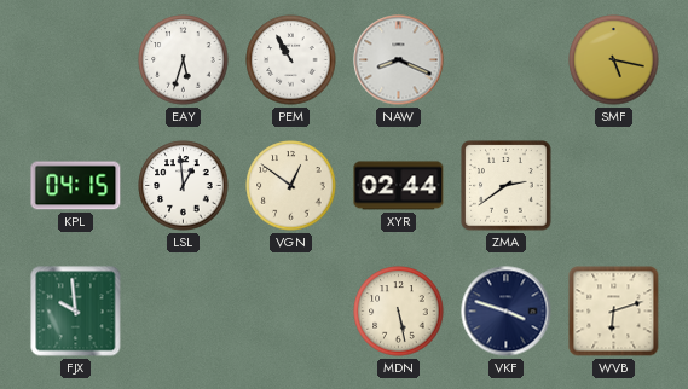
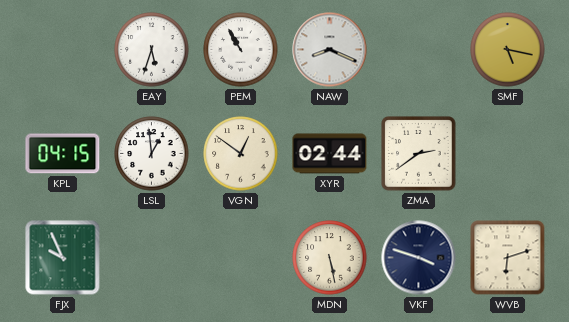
FJX: 9:59 -> 9:56
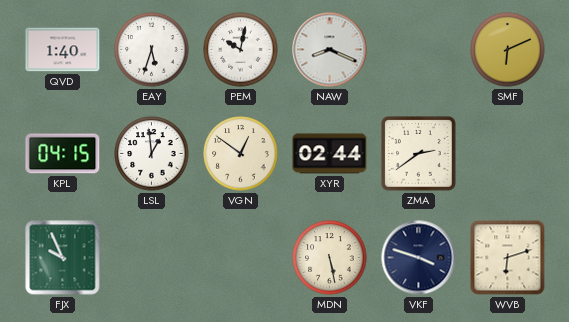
QVD: none -> 1:40
PEM: 10:55 -> 10:02
SMF: 5:17 -> 6:11
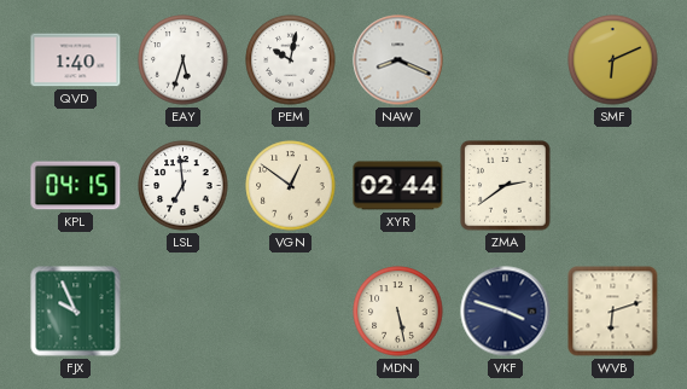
LSL: 12:59 -> 6:59
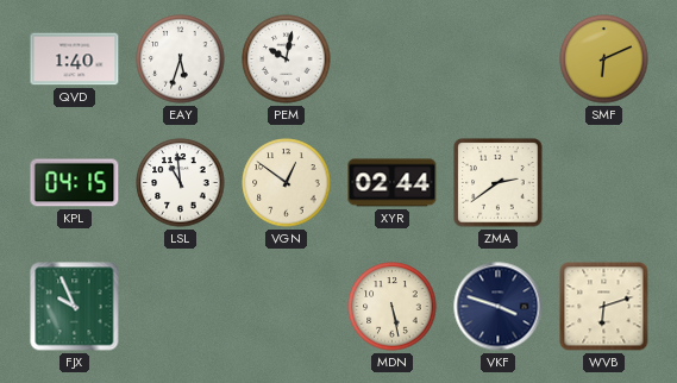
NAW: 8:19 -> none
LSL: 6:59 -> 10:59
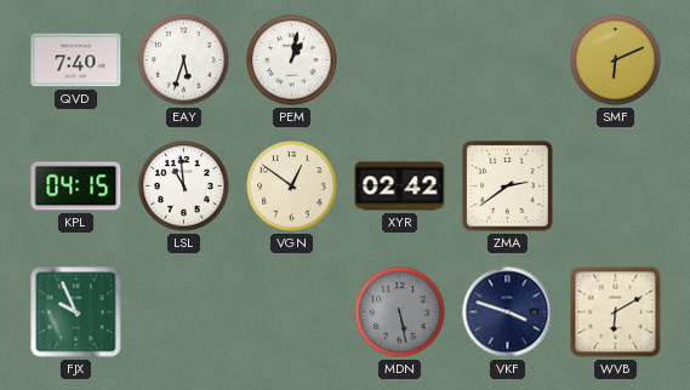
QVD: 1:40 -> 7:40
PEM: 10:02 -> 1:02
XYR: 02:44 -> 02:42
MDN dial: cream -> grey
WVB: 6:12 -> 6:10
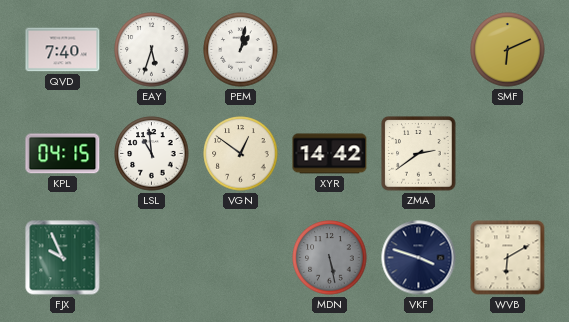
XYR: 02:42 -> 14:42
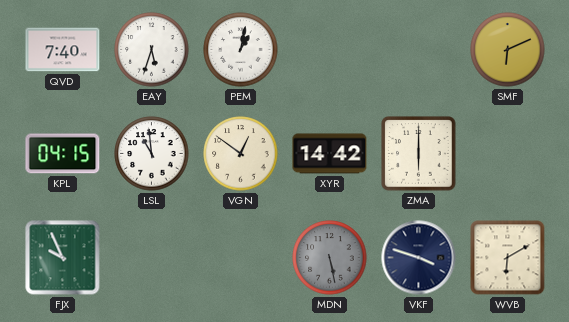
ZMA: 2:39 -> 6:00
